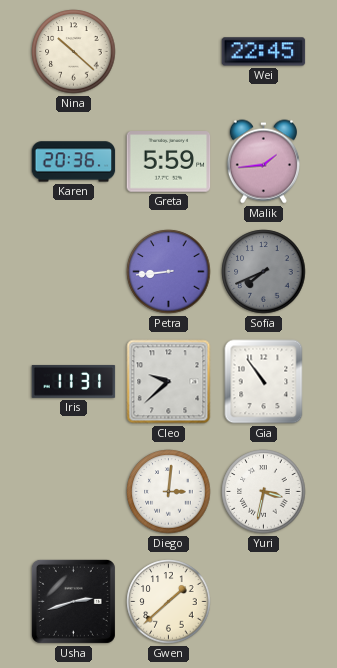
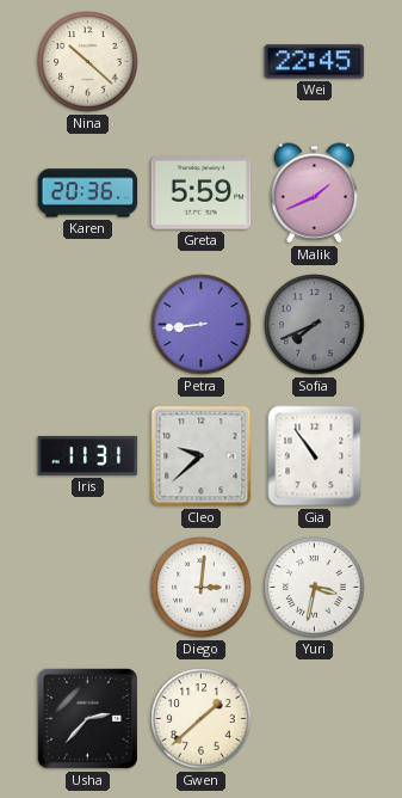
Malik: 1:44 -> 1:41
Usha: 2:42 -> 2:37
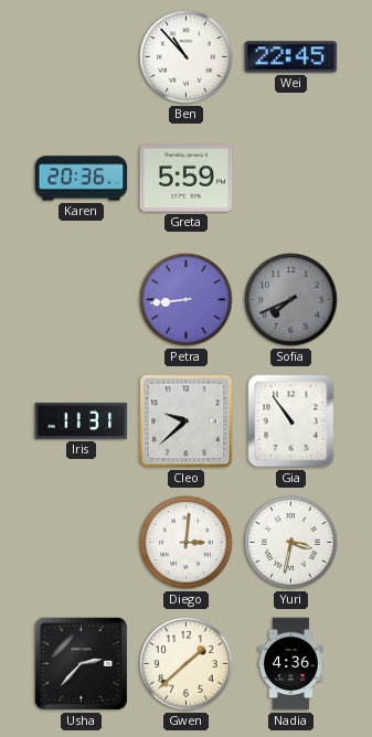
Nina: 10:22 -> none
Ben: none -> 10:53
Malik: 1:41 -> none
Nadia: none -> 4:36
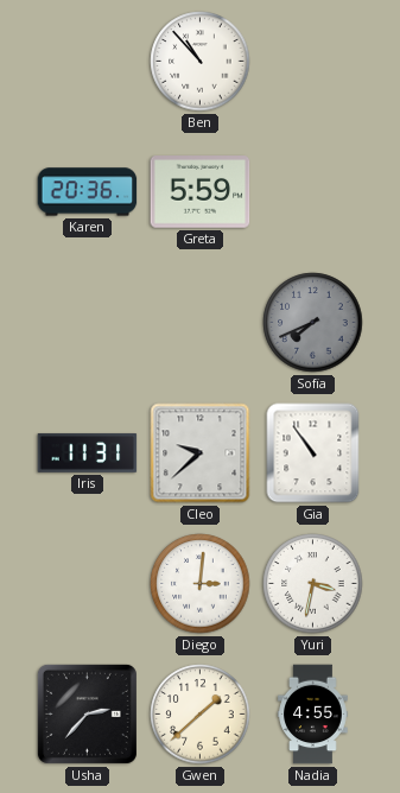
Wei: 22:45 -> none
Petra: 8:44 -> none
Nadia: 4:36 -> 4:55
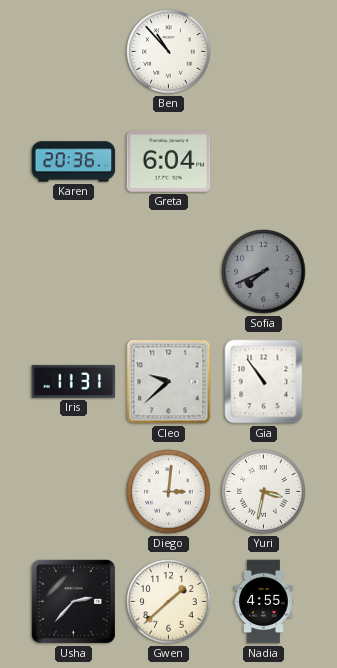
Greta: 5:59 -> 6:04
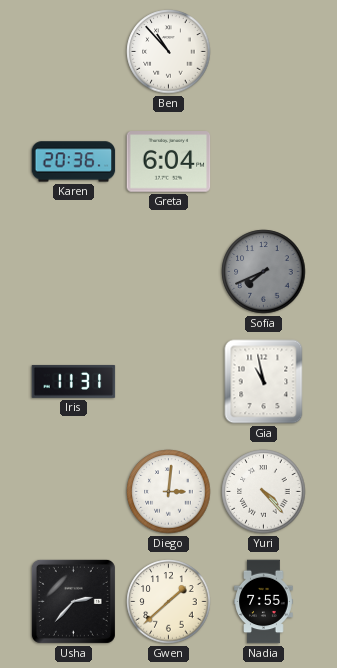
Cleo: 9:38 -> none
Gia: 10:54 -> 10:58
Yuri: 3:32 -> 4:23
Nadia: 4:55 -> 7:55
